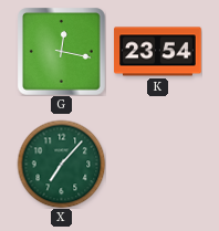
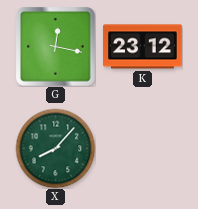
K: 23:54 -> 23:12
X: 7:07 -> 8:07
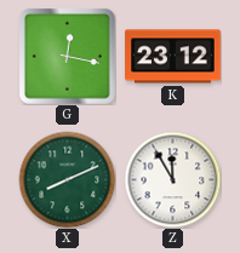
X: 8:07 -> 8:11
Z: none -> 11:55
